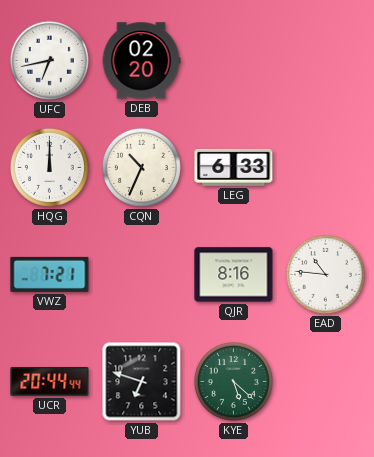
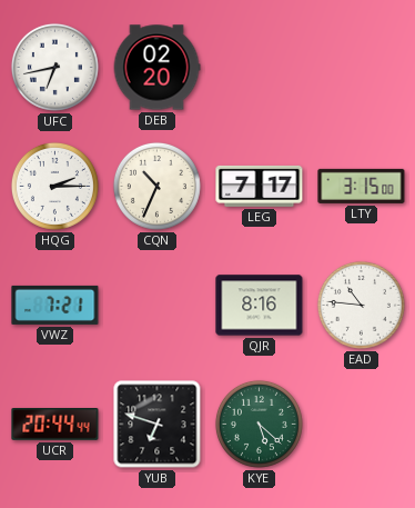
HQG: 12:00 -> 2:15
LEG: 6:33 -> 7:17
LTY: none -> 3:15
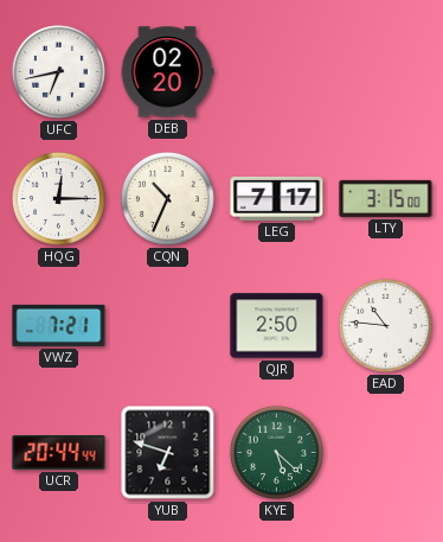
HQG: 2:15 -> 12:15
QJR: 8:16 -> 2:50
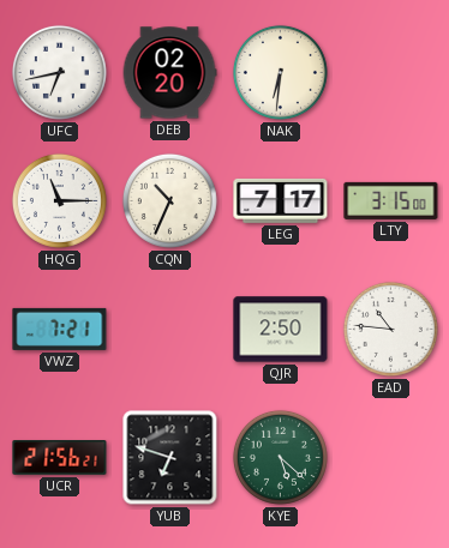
NAK: none -> 6:31
HQG: 12:15 -> 11:15
UCR: 20:44 -> 21:56
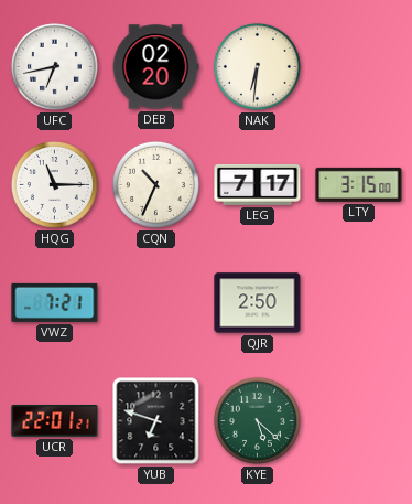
EAD: 10:46 -> none
UCR: 21:56 -> 22:01
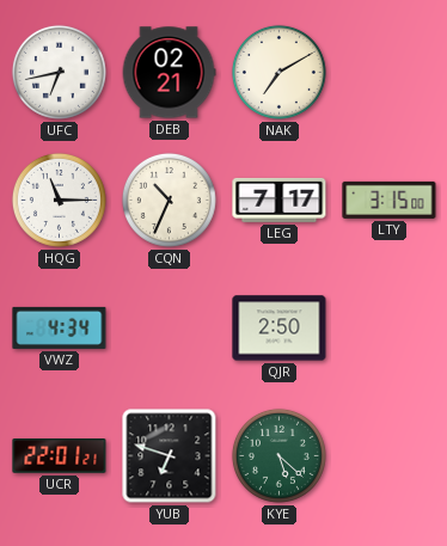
DEB: 02:20 -> 02:21
NAK: 6:31 -> 7:10
VWZ: 7:21 -> 4:34
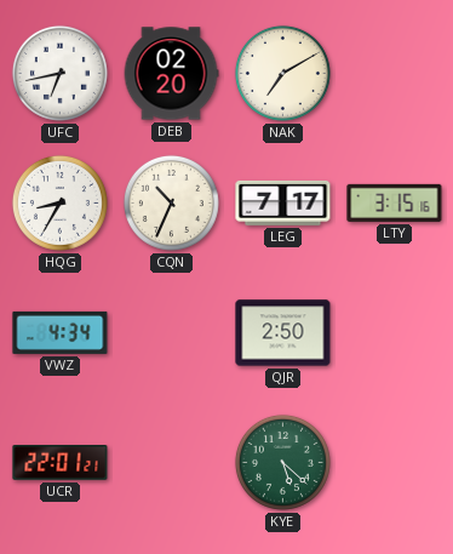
DEB: 02:21 -> 02:20
HQG: 11:15 -> 8:35
LTY: 3:15:00 -> 3:15:16
YUB: 6:48 -> none
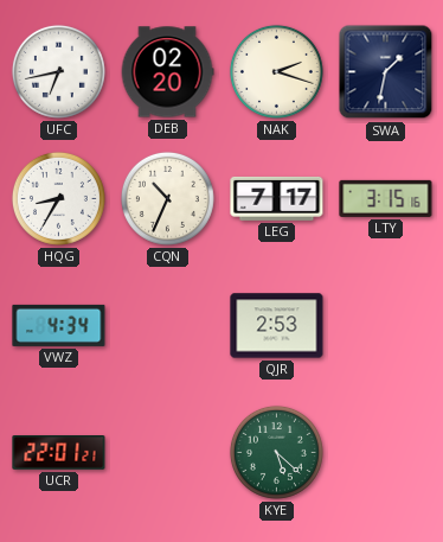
NAK: 7:10 -> 2:18
SWA: none -> 1:32
QJR: 2:50 -> 2:53
